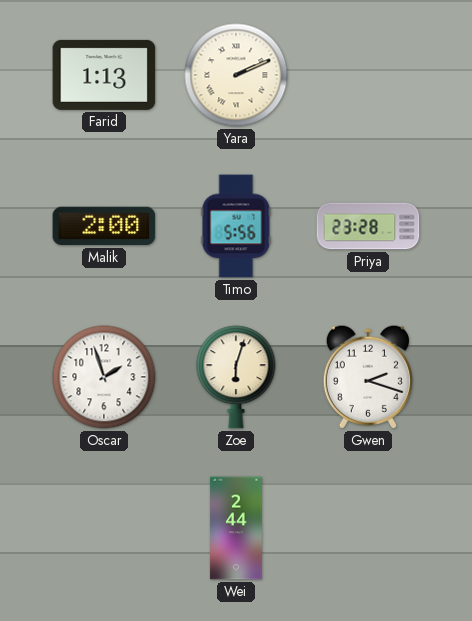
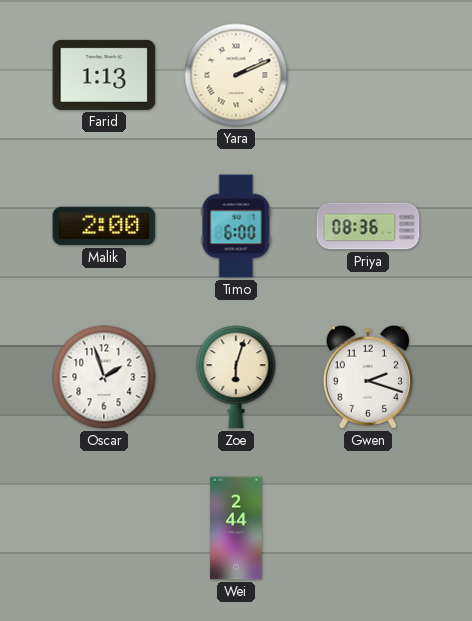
Timo: 5:56 -> 6:00
Priya: 23:28 -> 08:36
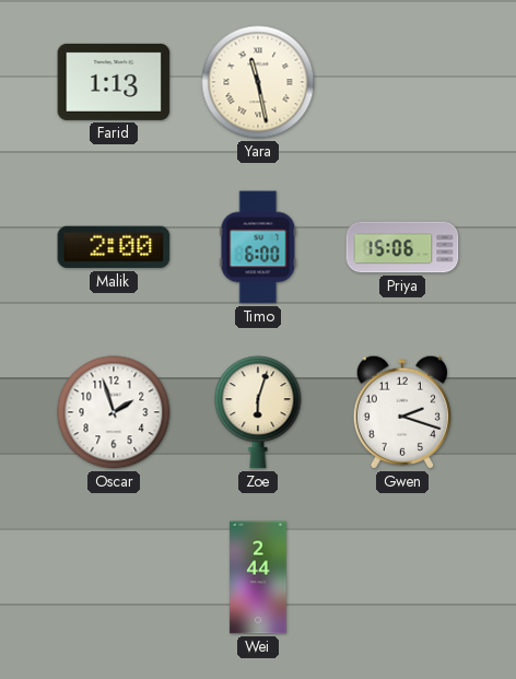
Yara: 2:11 -> 11:28
Priya: 08:36 -> 15:06
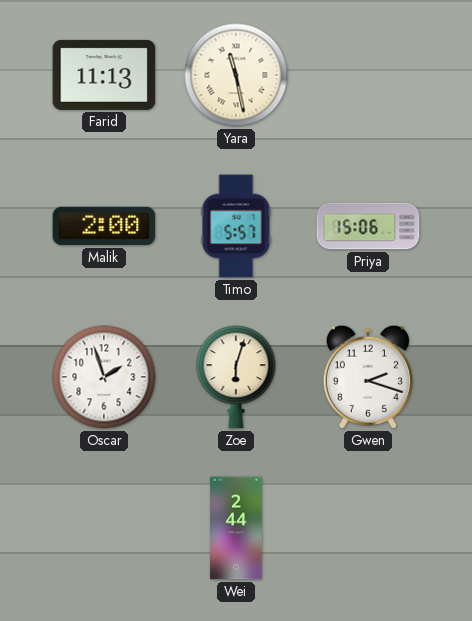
Farid: 1:13 -> 11:13
Timo: 6:00 -> 5:57
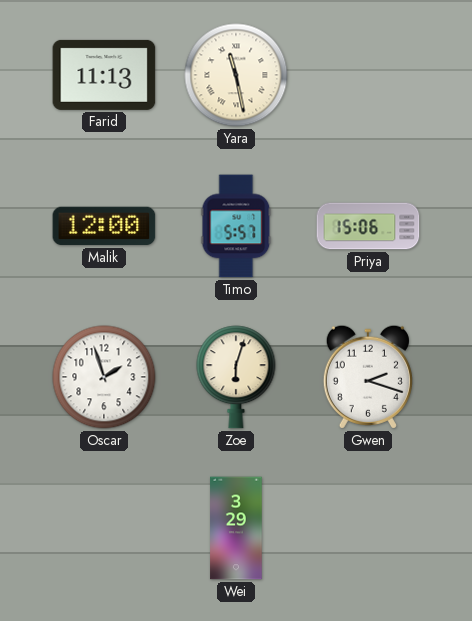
Malik: 2:00 -> 12:00
Wei: 2:44 -> 3:29
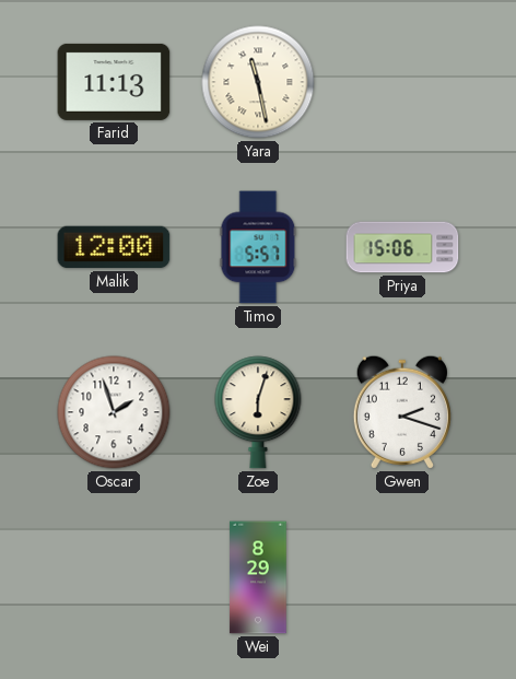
Wei: 3:29 -> 8:29
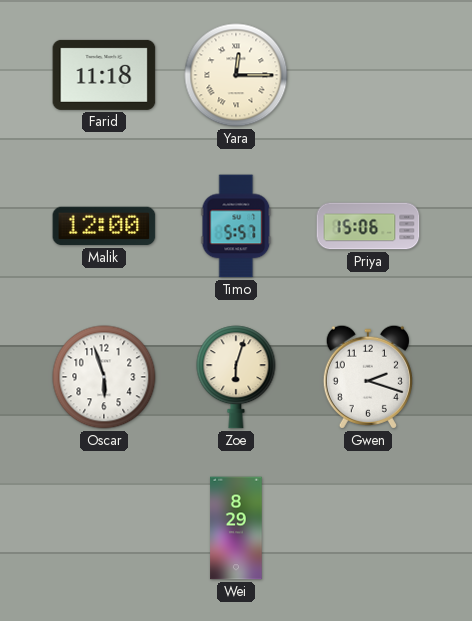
Farid: 11:13 -> 11:18
Yara: 11:28 -> 12:15
Oscar: 1:57 -> 5:57
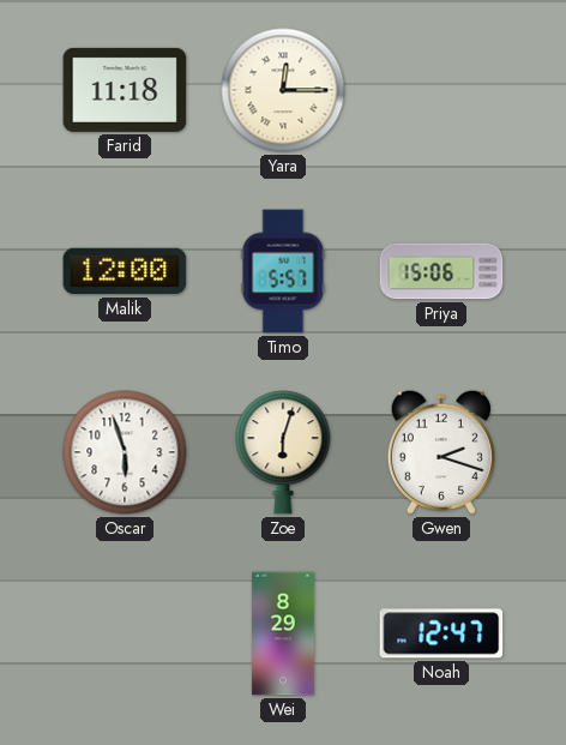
Noah: none -> 12:47
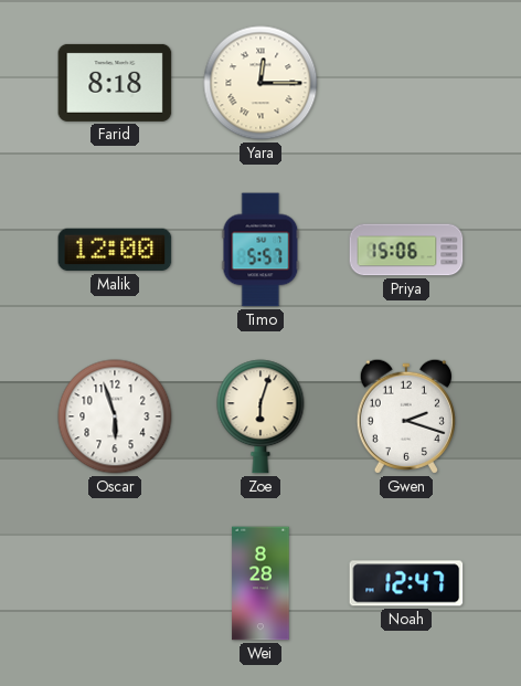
Farid: 11:18 -> 8:18
Wei: 8:29 -> 8:28
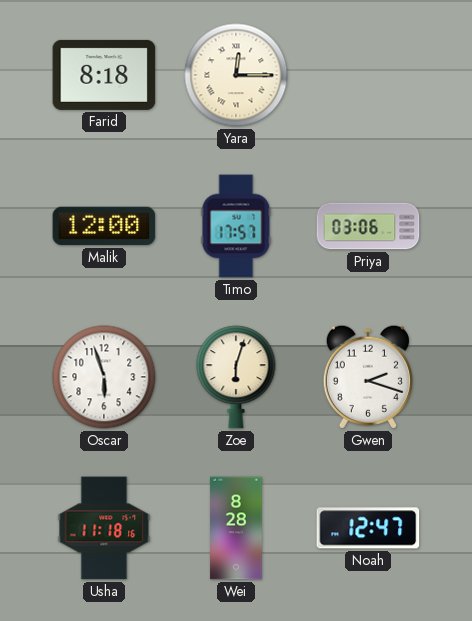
Timo: 5:57 -> 17:57
Priya: 15:06 -> 03:06
Usha: none -> 11:18
